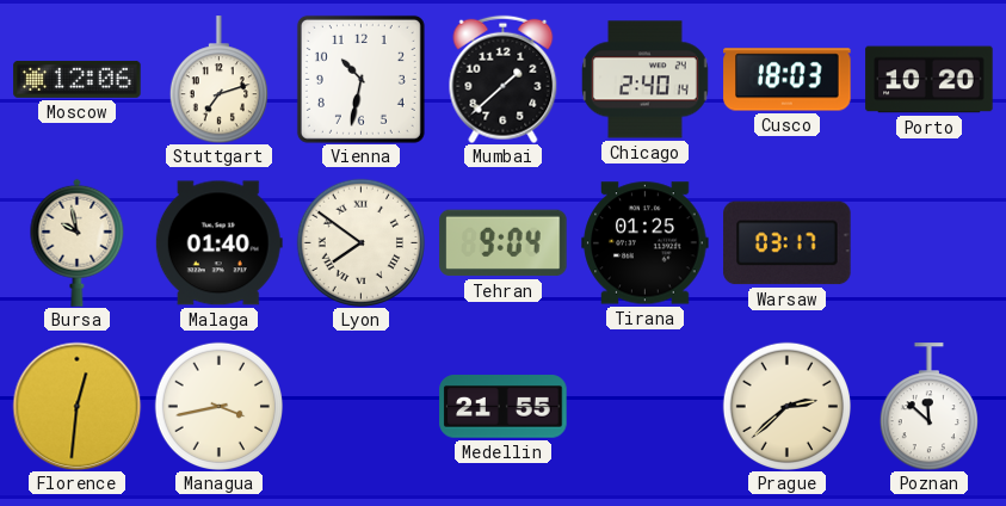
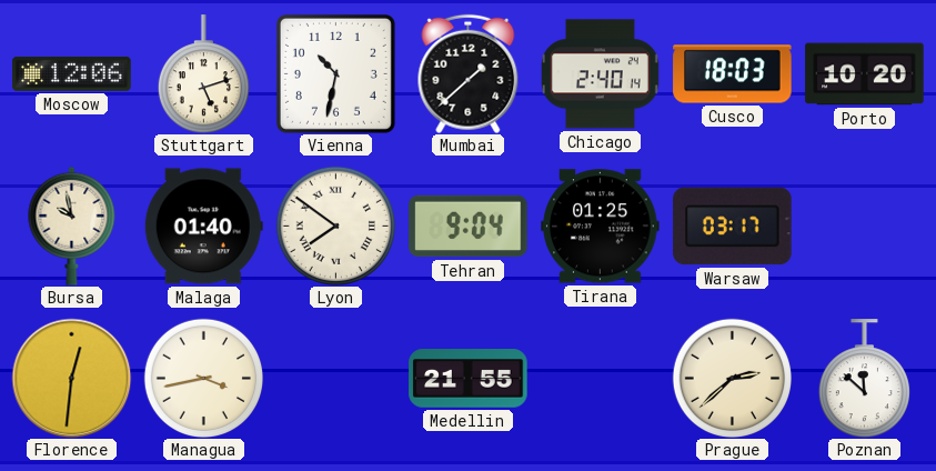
Stuttgart: 7:12 -> 5:12
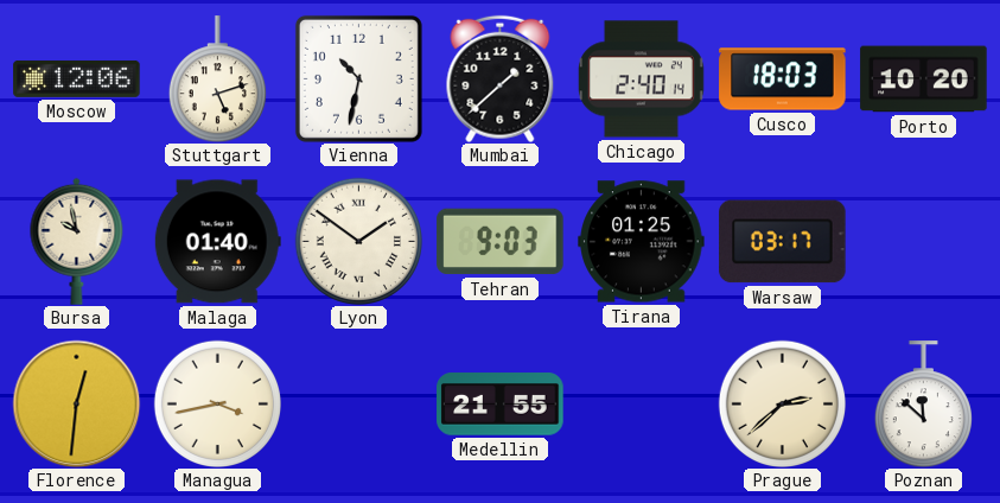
Lyon: 7:51 -> 1:51
Tehran: 9:04 -> 9:03
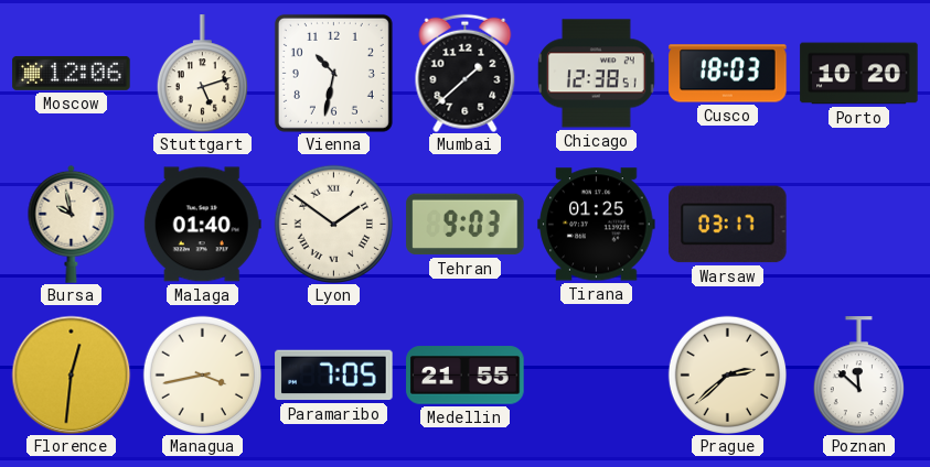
Chicago: 2:40 -> 12:38
Paramaribo: none -> 7:05
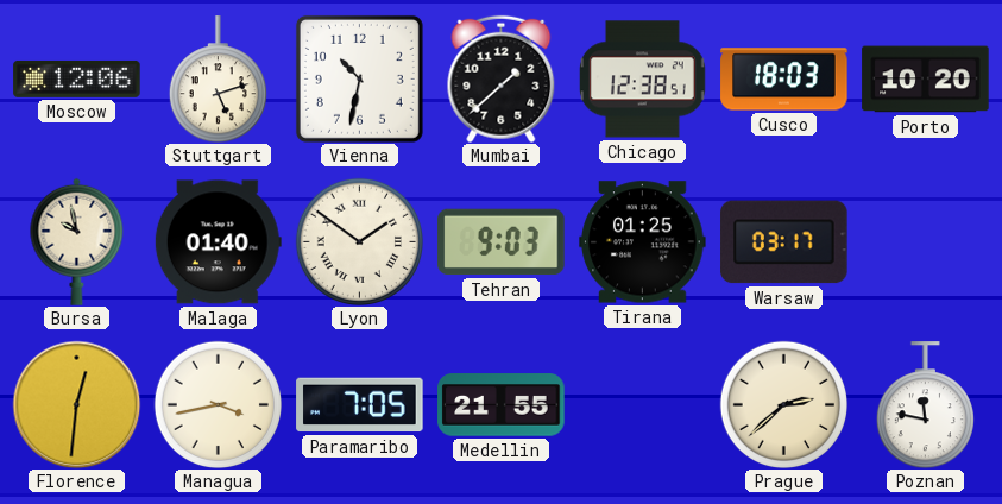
Poznan: 11:52 -> 11:47
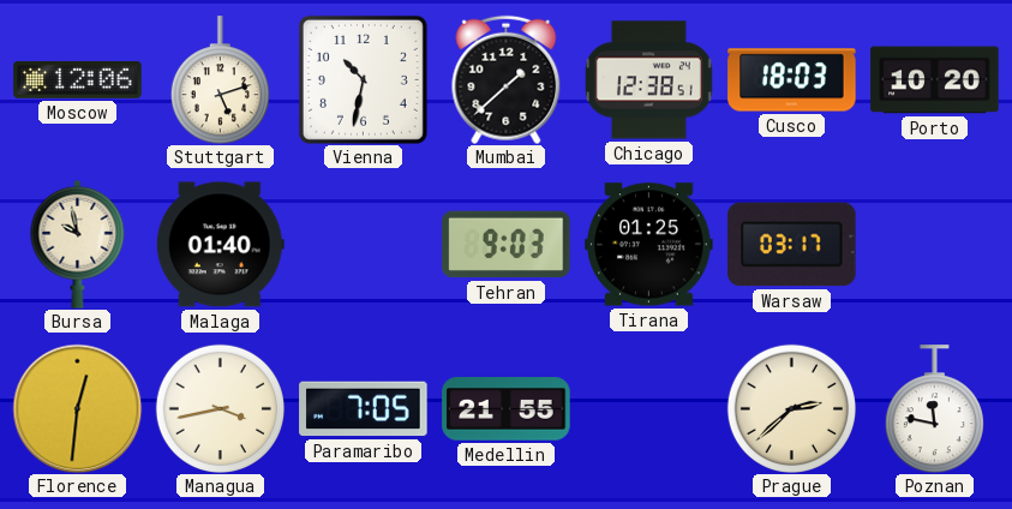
Lyon: 1:51 -> none
